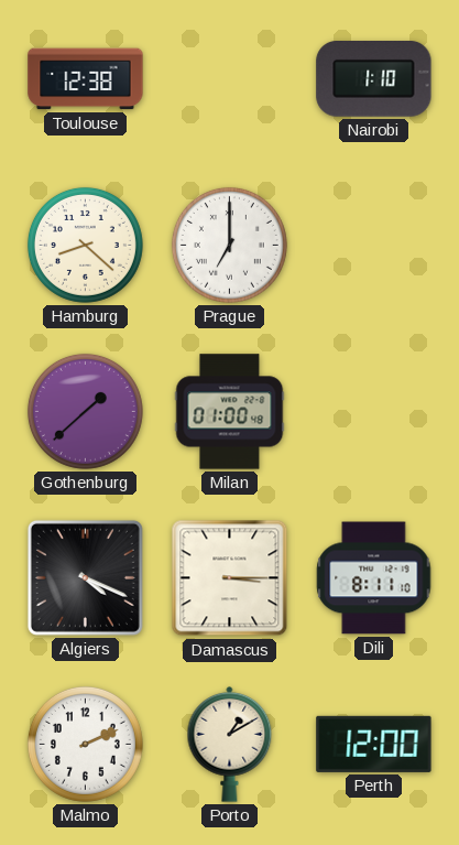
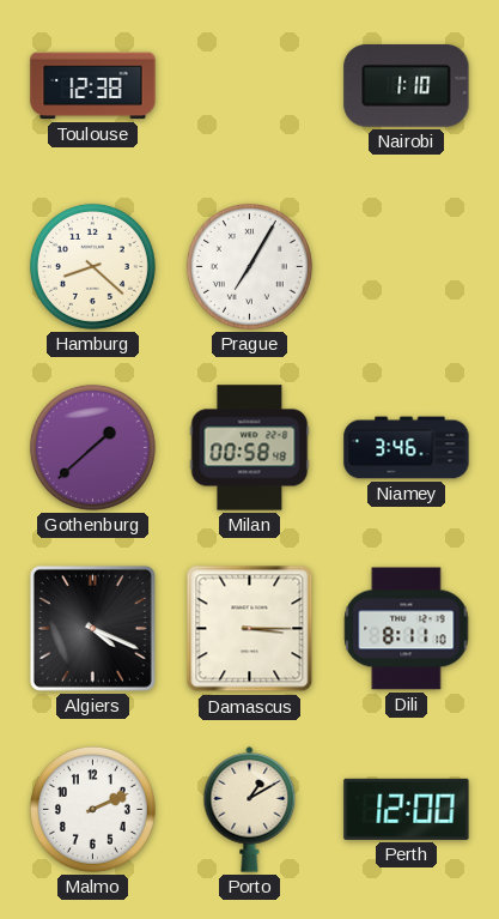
Prague: 7:00 -> 7:05
Milan: 01:00 -> 00:58
Niamey: none -> 3:46
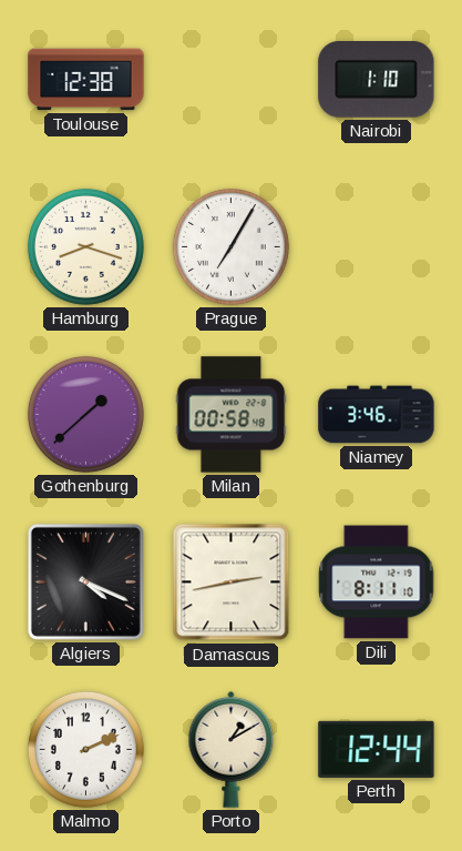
Hamburg: 8:22 -> 8:18
Damascus: 3:15 -> 2:43
Perth: 12:00 -> 12:44
